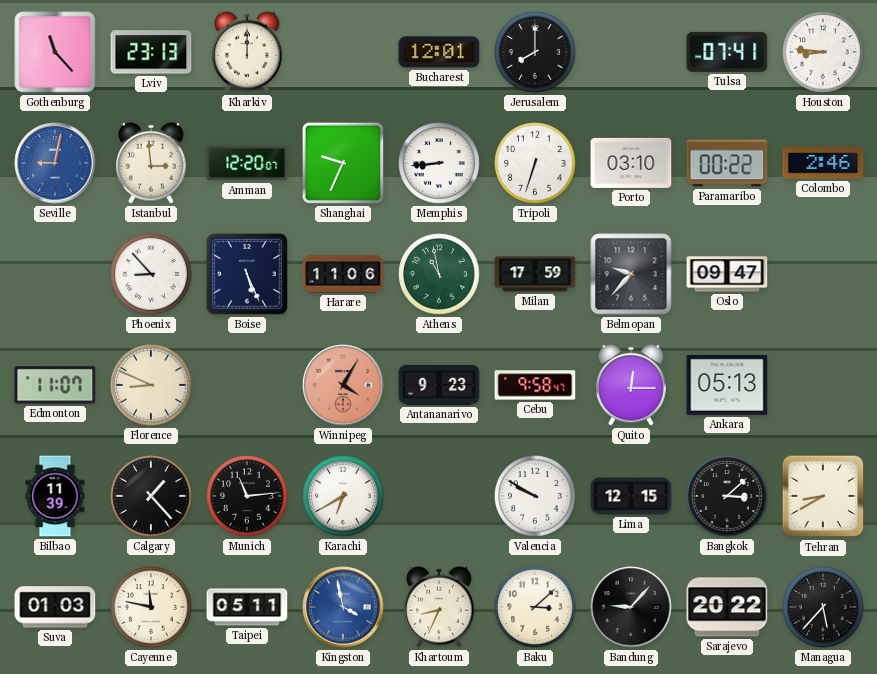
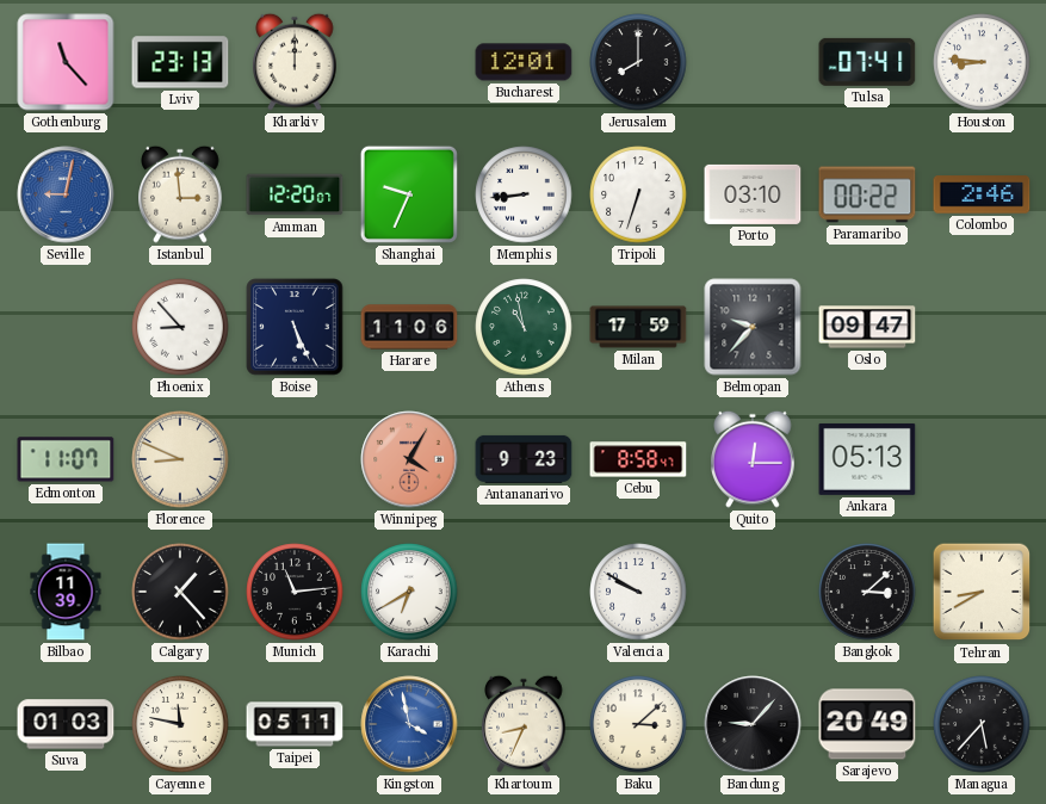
Cebu: 9:58 -> 8:58
Lima: 12:15 -> none
Sarajevo: 20:22 -> 20:49
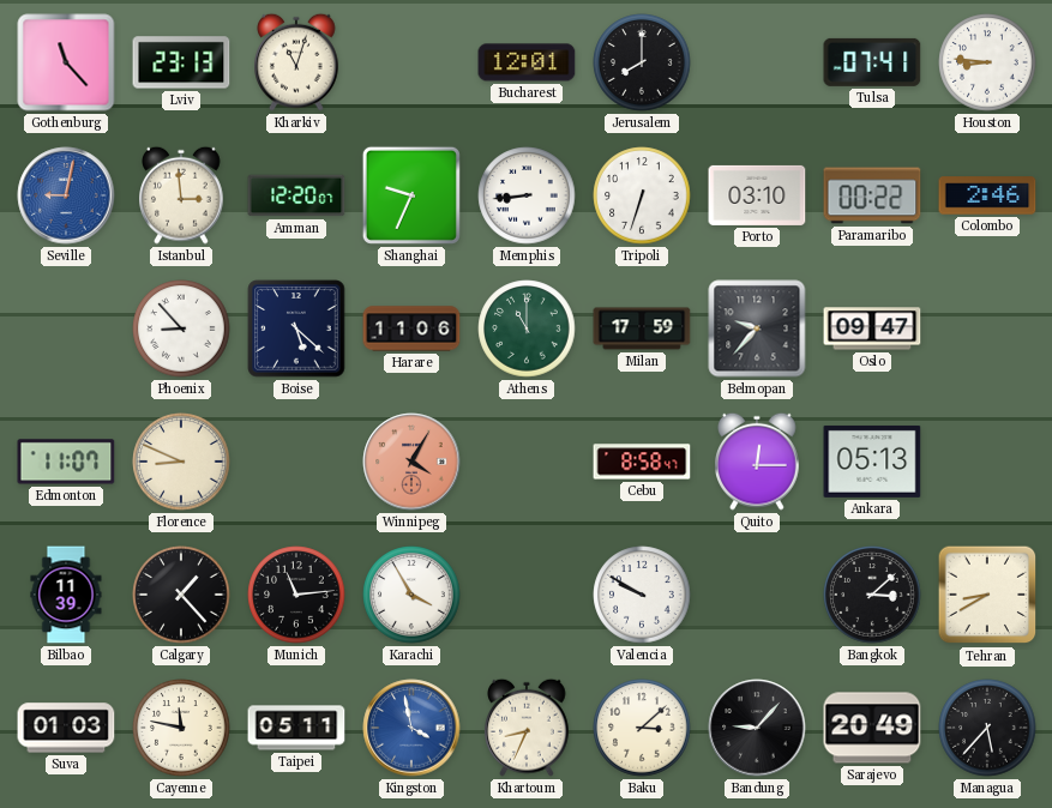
Kharkiv: 12:00 -> 11:03
Boise: 5:26 -> 5:22
Athens: 10:58 -> 11:00
Antananarivo: 9:23 -> none
Karachi: 6:40 -> 3:55
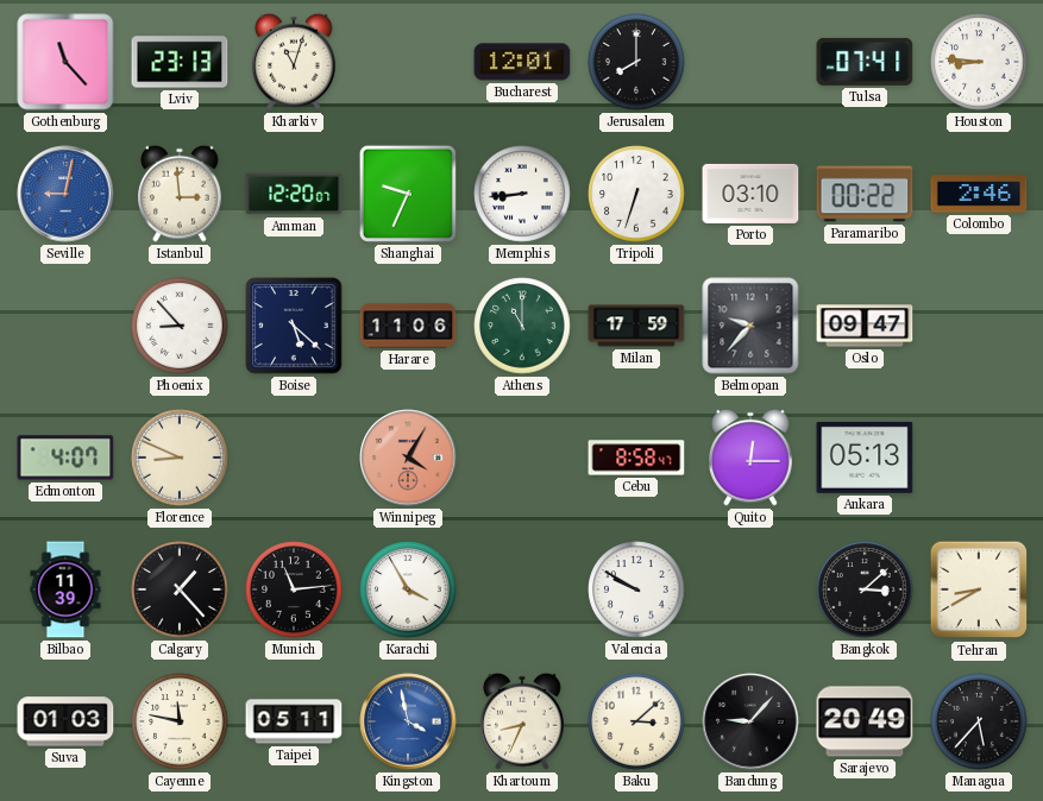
Edmonton: 11:07 -> 4:07
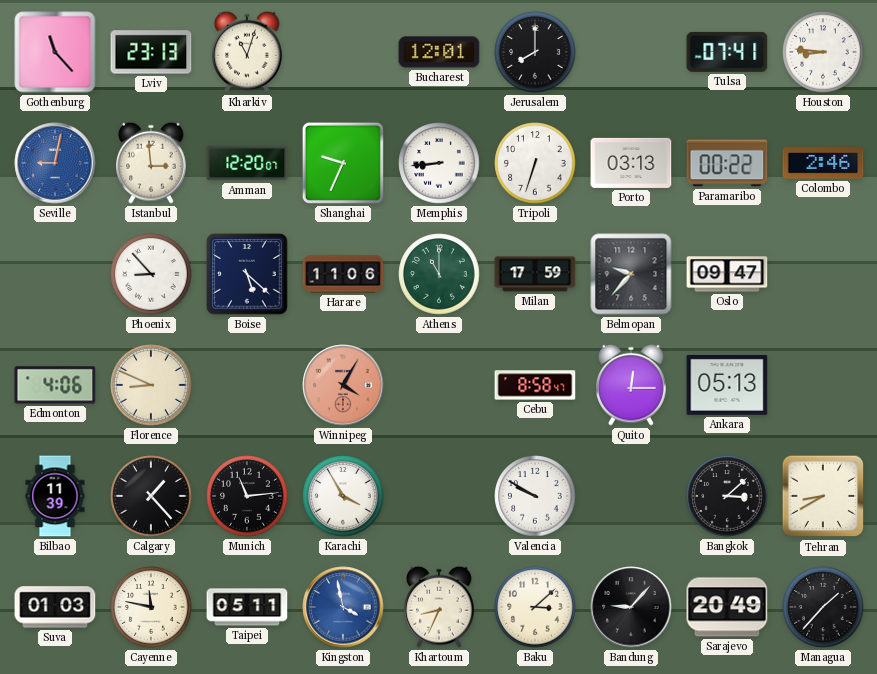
Porto: 03:10 -> 03:13
Edmonton: 4:07 -> 4:06
Managua: 5:37 -> 1:37
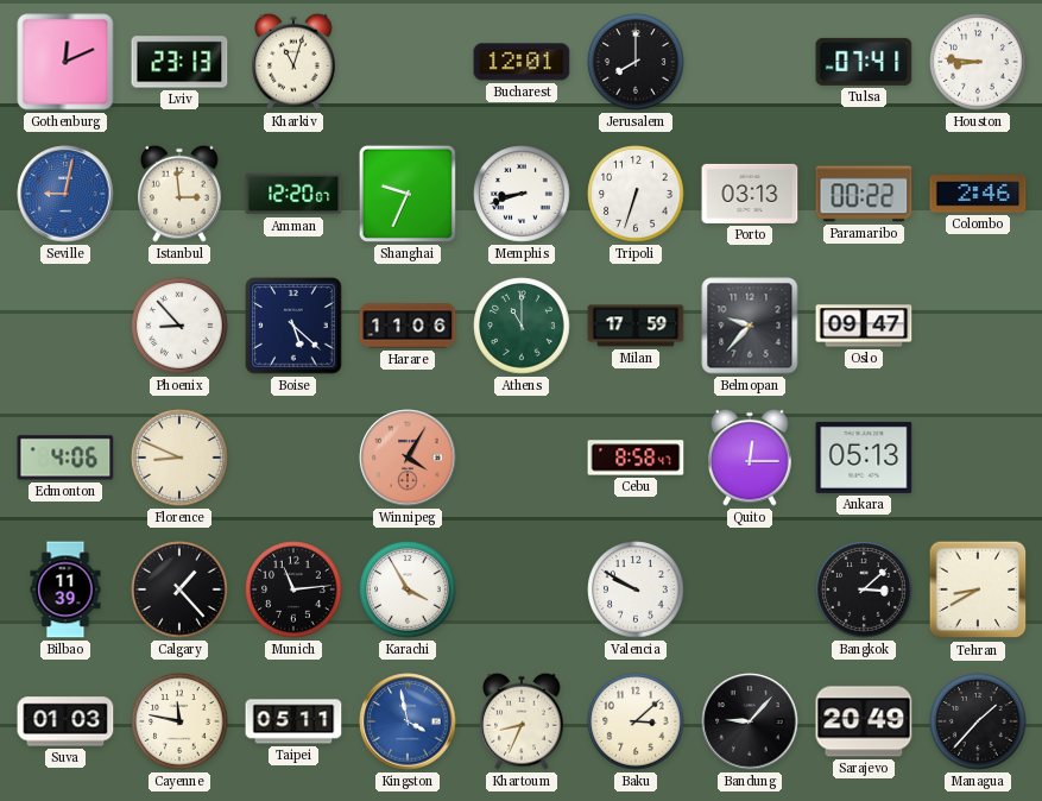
Gothenburg: 11:23 -> 12:11
Memphis: 8:44 -> 8:42
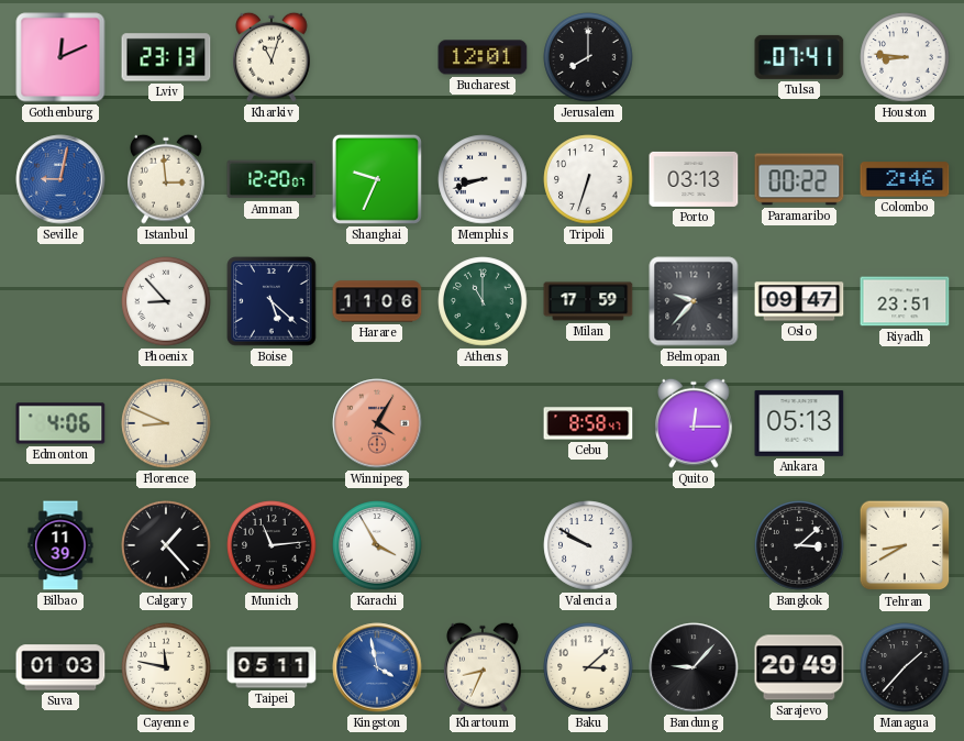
Riyadh: none -> 23:51
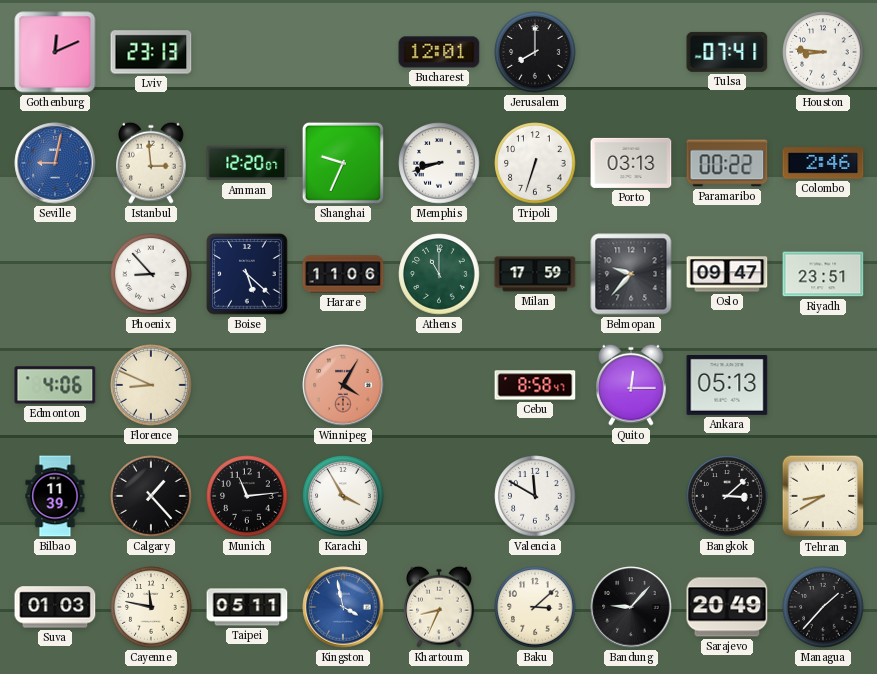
Kharkiv: 11:03 -> none
Valencia: 9:50 -> 11:50
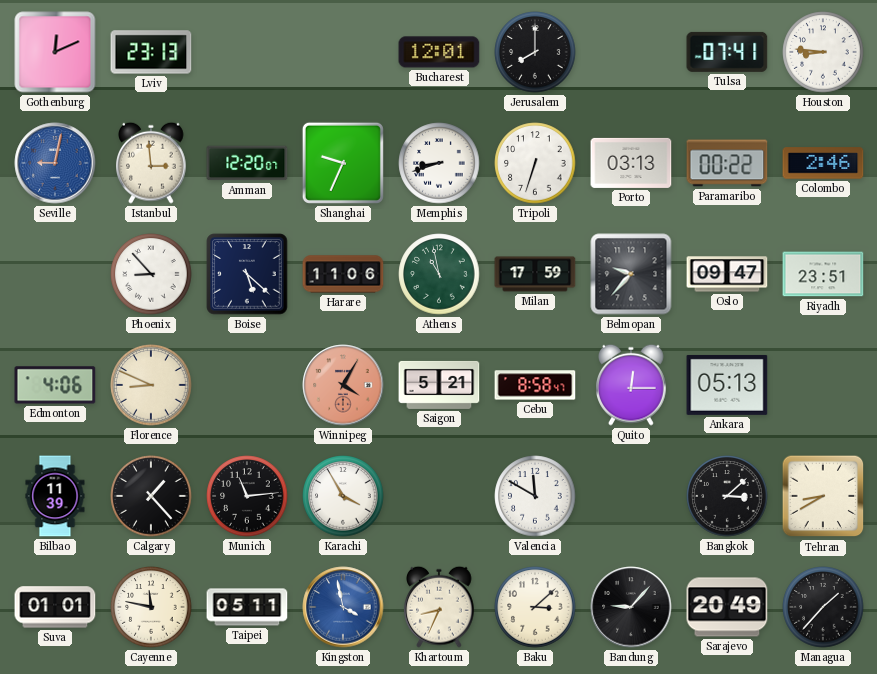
Athens: 11:00 -> 10:58
Saigon: none -> 5:21
Suva: 01:03 -> 01:01
